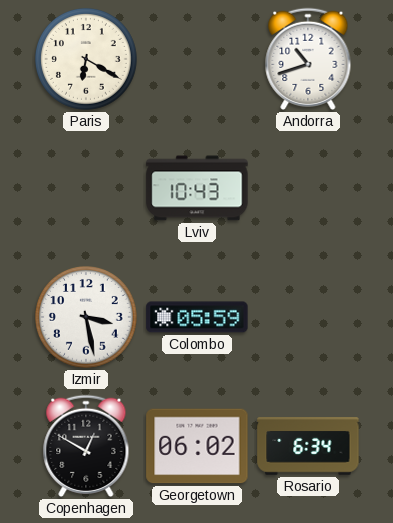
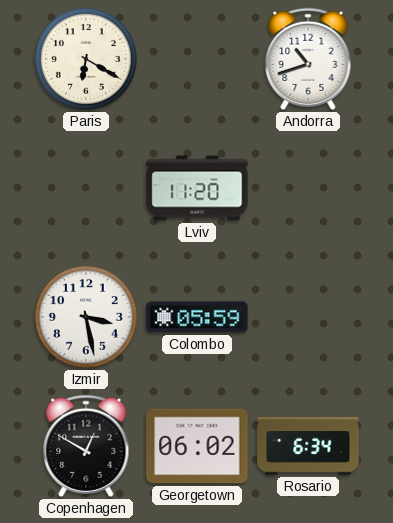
Lviv: 10:43 -> 11:20
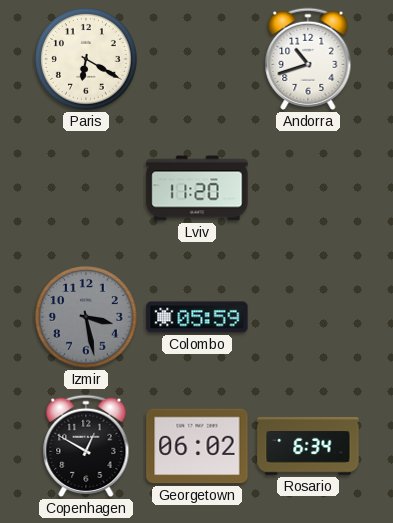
Izmir dial: white -> grey
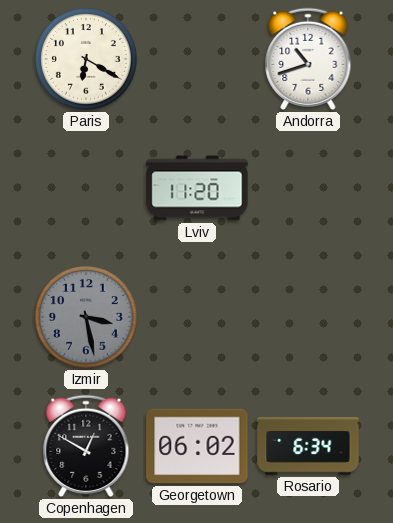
Colombo: 05:59 -> none
